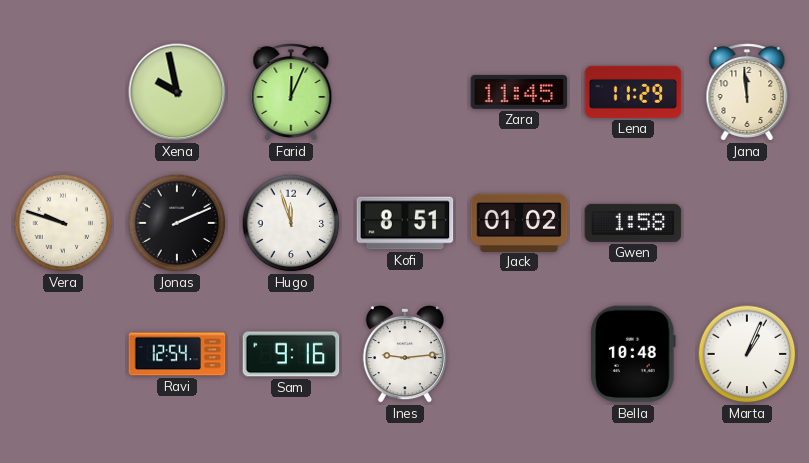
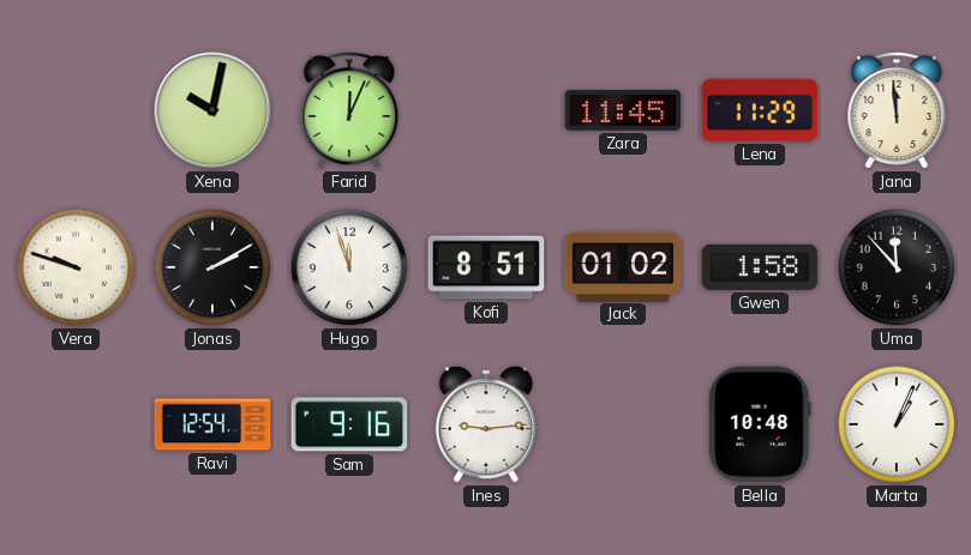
Xena: 9:58 -> 10:02
Jonas: 2:11 -> 2:10
Uma: none -> 11:53
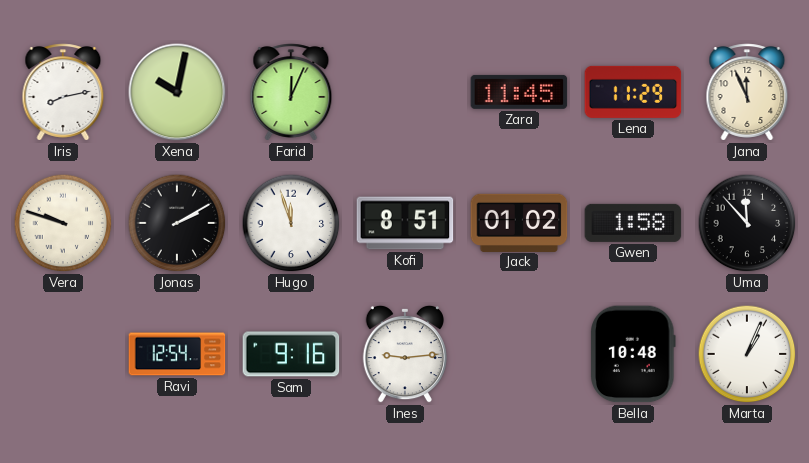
Iris: none -> 8:13
Jana: 11:59 -> 11:56
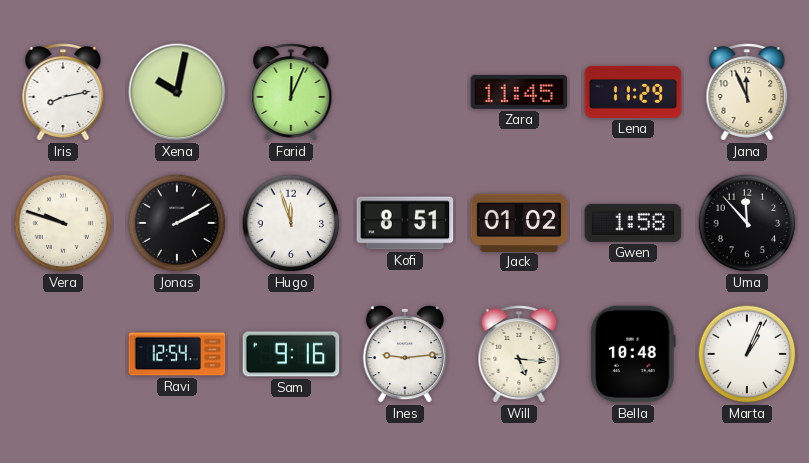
Will: none -> 5:16
